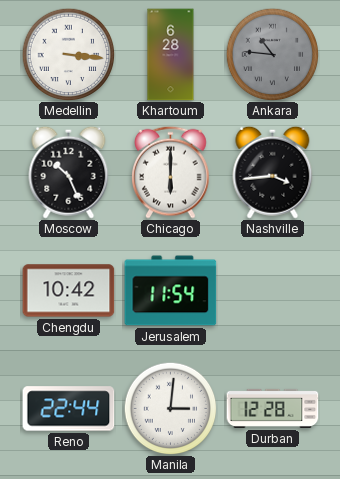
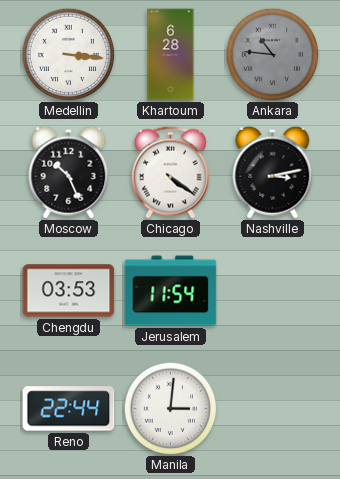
Chicago: 6:00 -> 4:21
Nashville: 3:44 -> 3:13
Chengdu: 10:42 -> 03:53
Durban: 12:28 -> none
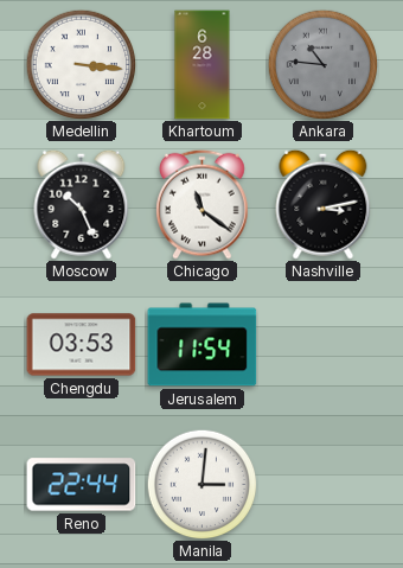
Chicago: 4:21 -> 11:21
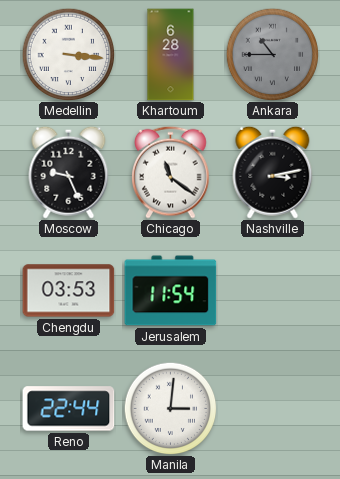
Ankara: 10:46 -> 10:45
Moscow: 10:26 -> 9:26
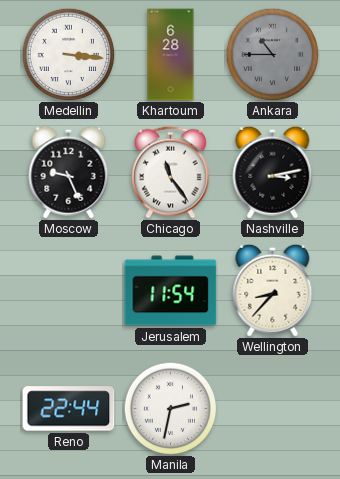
Chicago: 11:21 -> 11:24
Chengdu: 03:53 -> none
Wellington: none -> 8:37
Manila: 3:01 -> 2:32
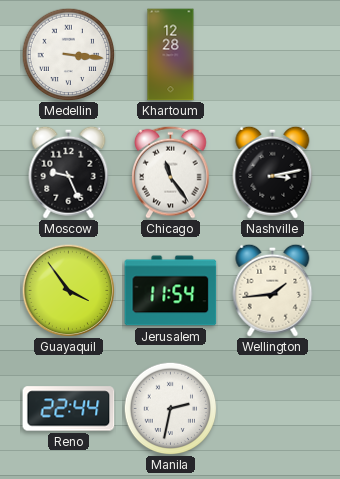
Khartoum: 6:28 -> 12:28
Ankara: 10:45 -> none
Guayaquil: none -> 3:54
Wellington: 8:37 -> 1:44
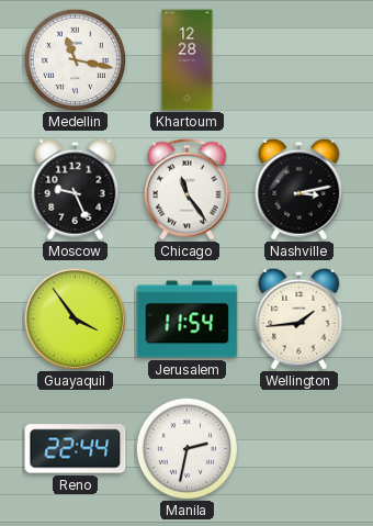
Medellin: 3:16 -> 11:17
